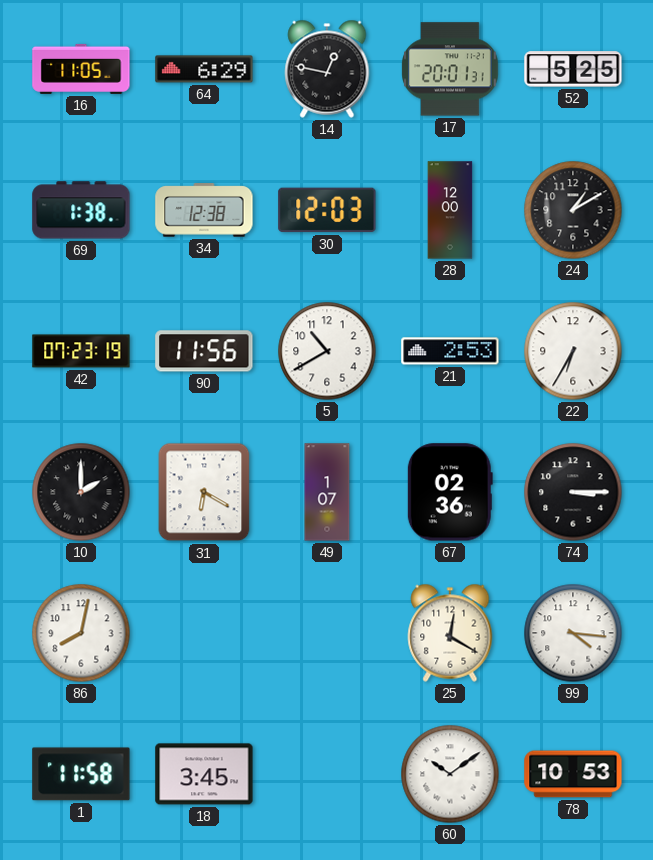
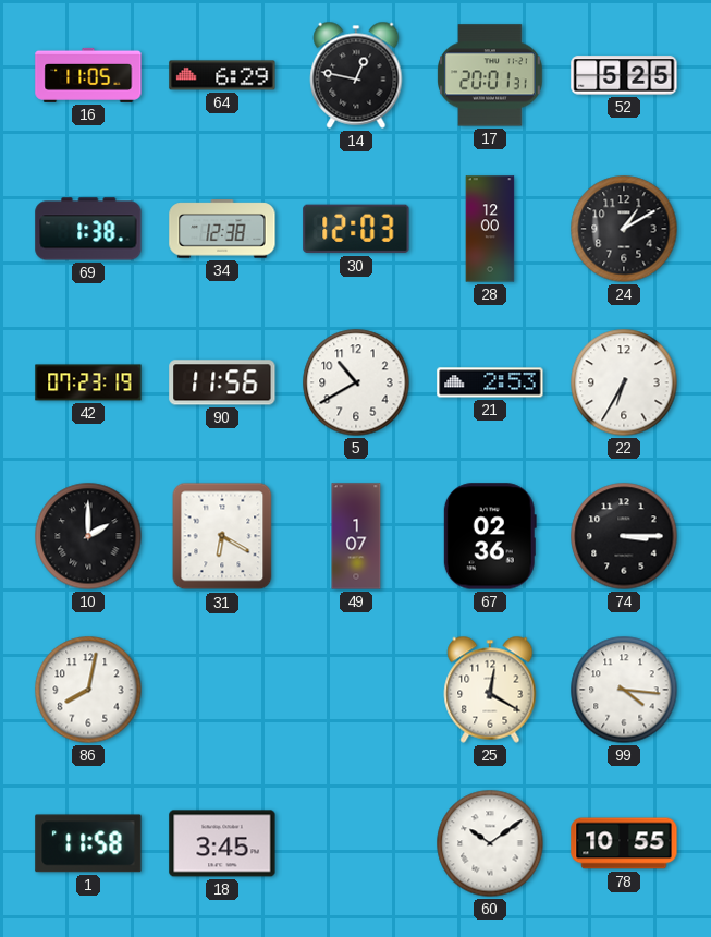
78: 10:53 -> 10:55
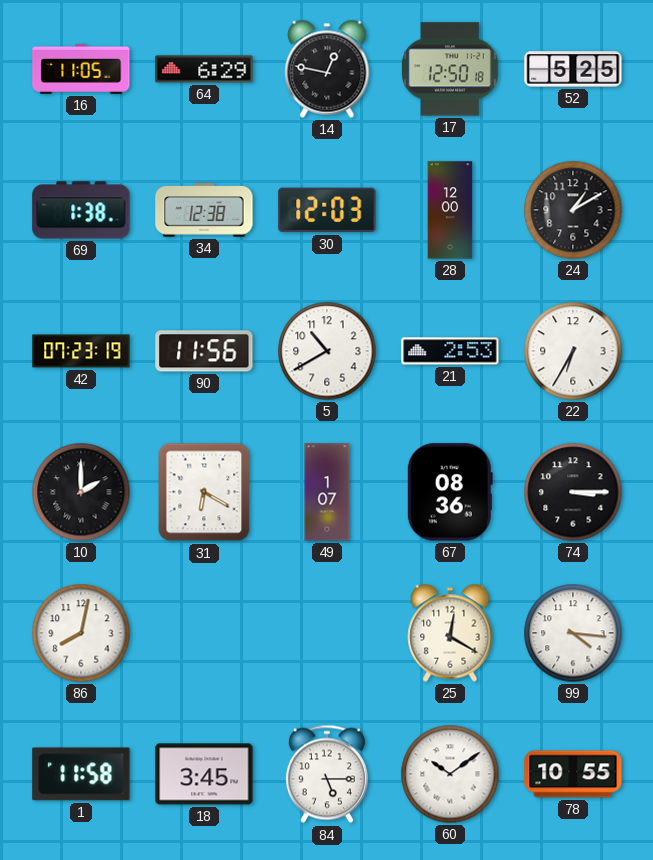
17: 20:01 -> 12:50
67: 02:36 -> 08:36
84: none -> 5:15
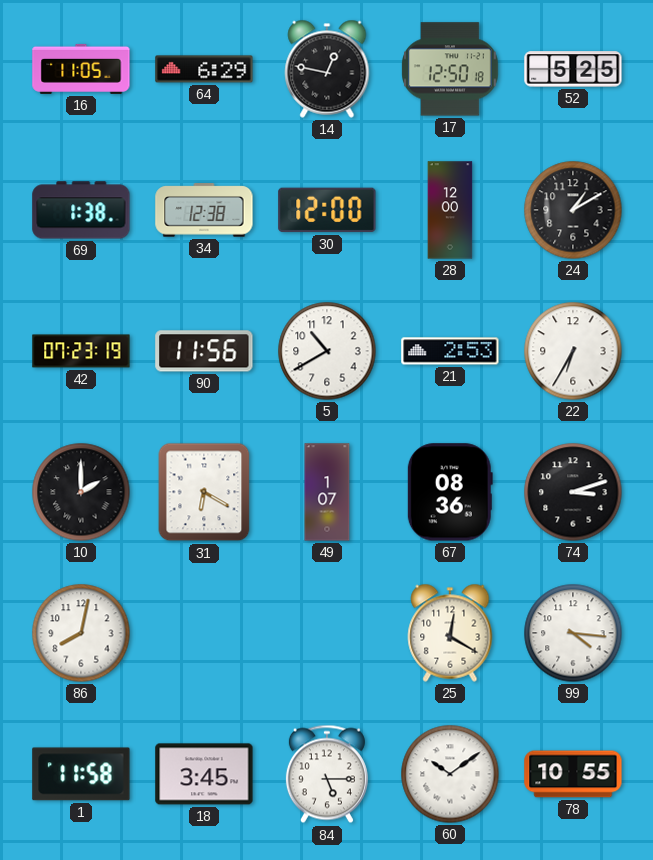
30: 12:03 -> 12:00
74: 3:15 -> 3:12
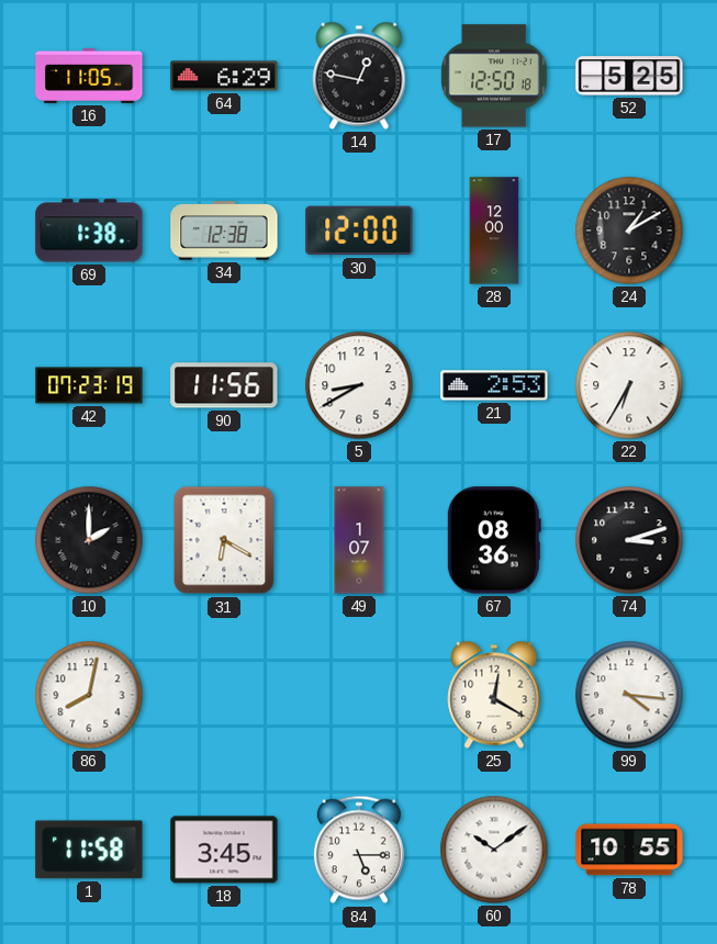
5: 10:40 -> 8:40
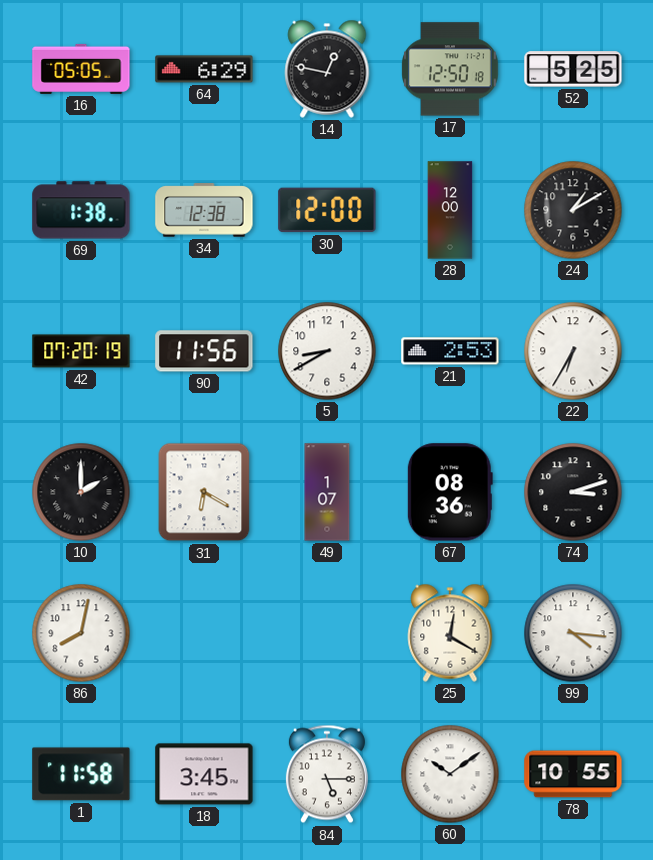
16: 11:05 -> 05:05
42: 07:23 -> 07:20
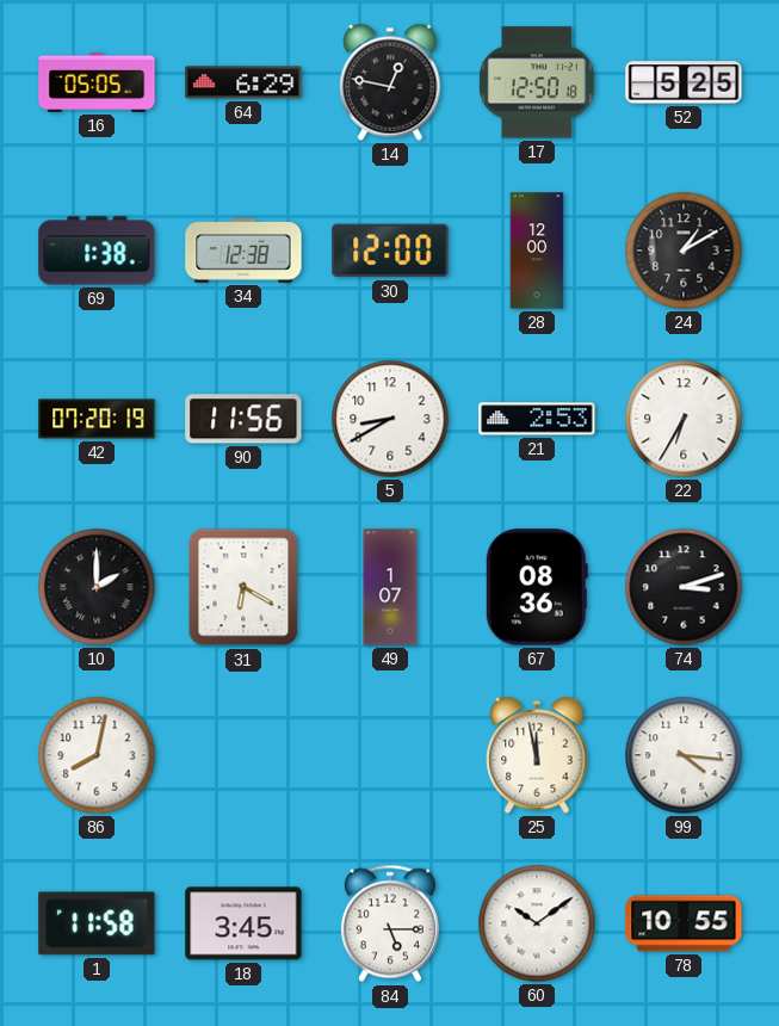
25: 12:20 -> 11:58
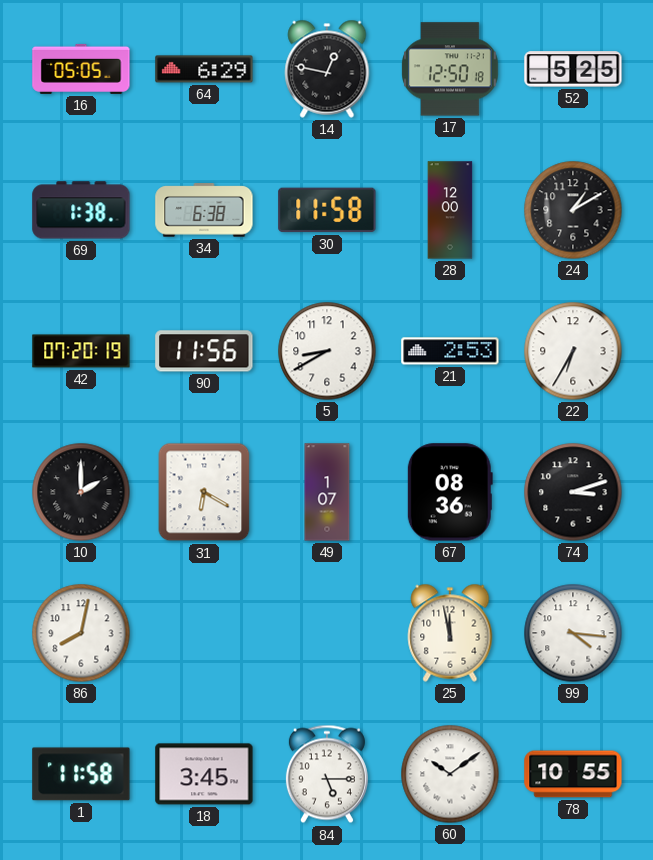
34: 12:38 -> 6:38
30: 12:00 -> 11:58
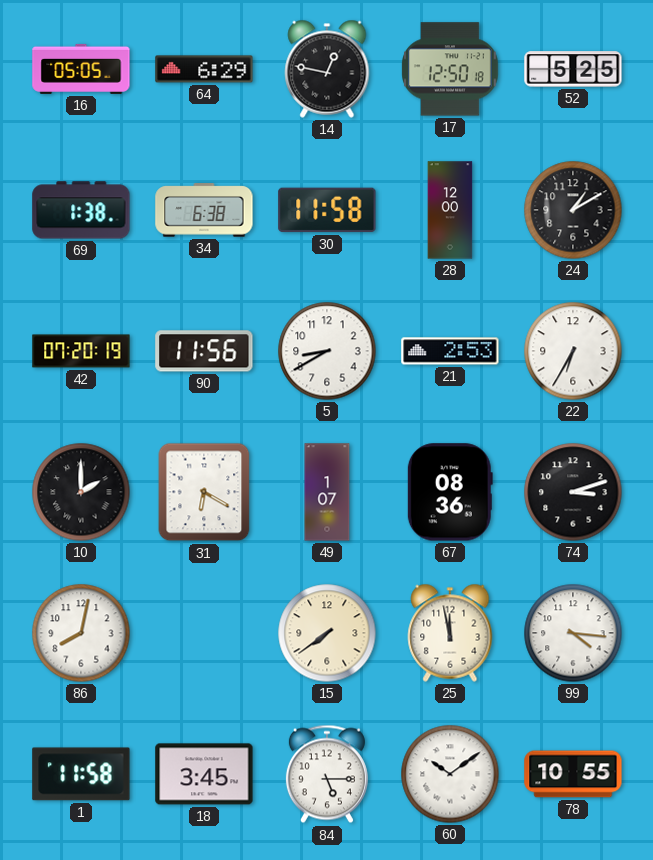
15: none -> 7:39
